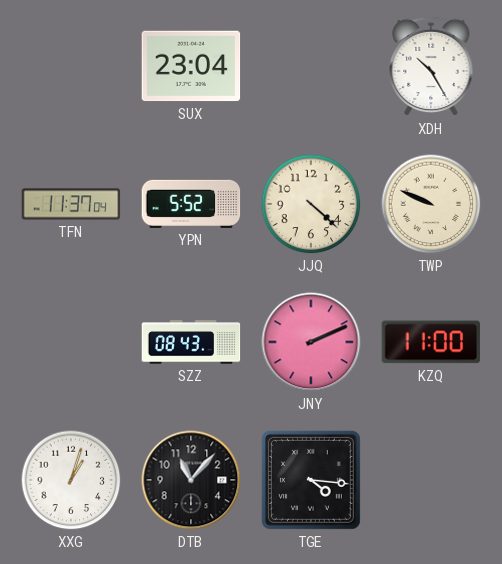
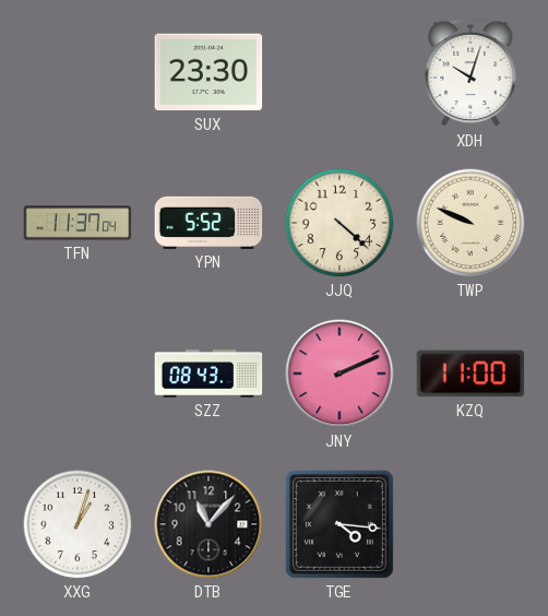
SUX: 23:04 -> 23:30
XDH: 10:25 -> 10:03
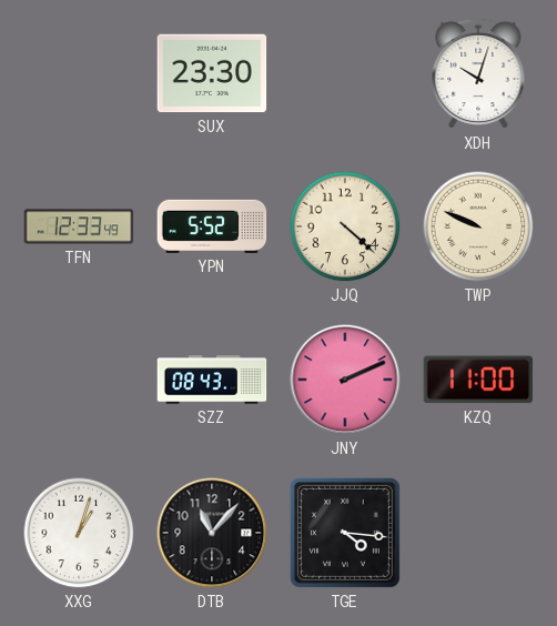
TFN: 11:37 -> 12:33
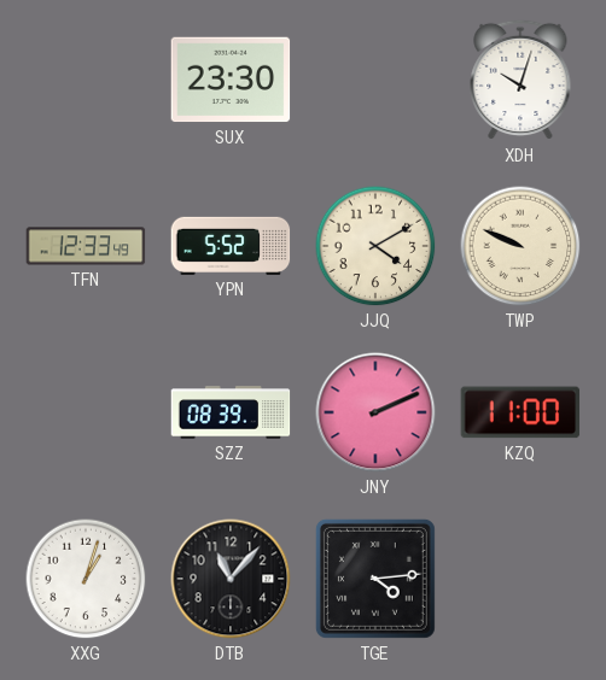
JJQ: 4:22 -> 4:10
SZZ: 08:43 -> 08:39
TGE: 4:16 -> 4:14
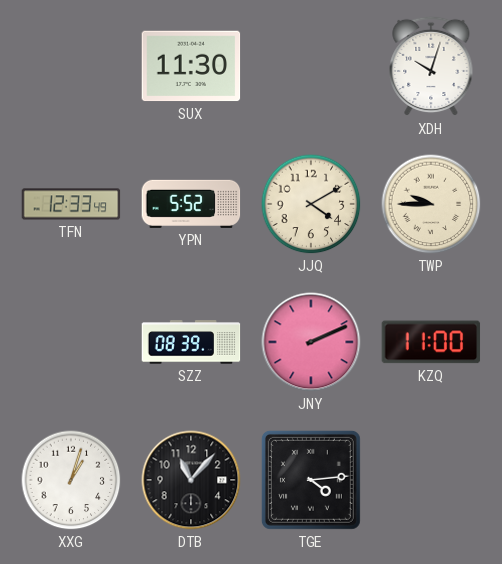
SUX: 23:30 -> 11:30
TWP: 9:49 -> 9:45
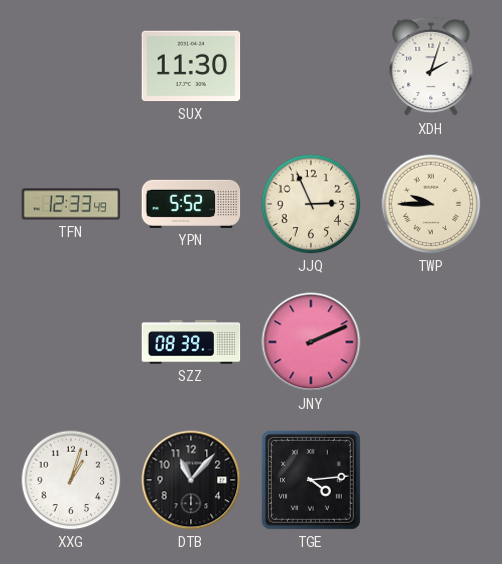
XDH: 10:03 -> 2:03
JJQ: 4:10 -> 2:56
KZQ: 11:00 -> none
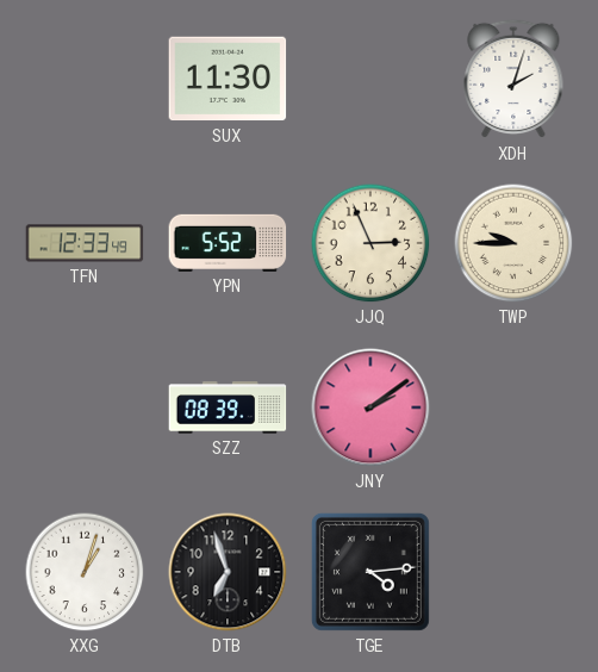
JNY: 2:11 -> 2:09
DTB: 11:07 -> 6:57
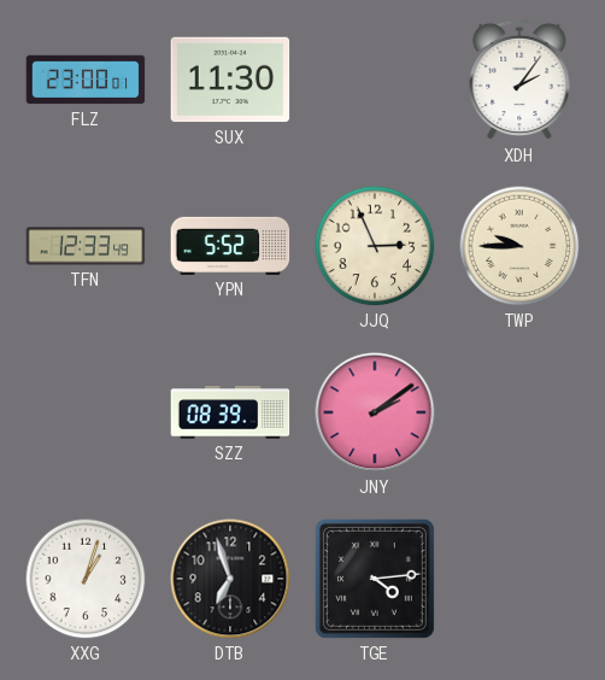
FLZ: none -> 23:00
XDH: 2:03 -> 2:06
